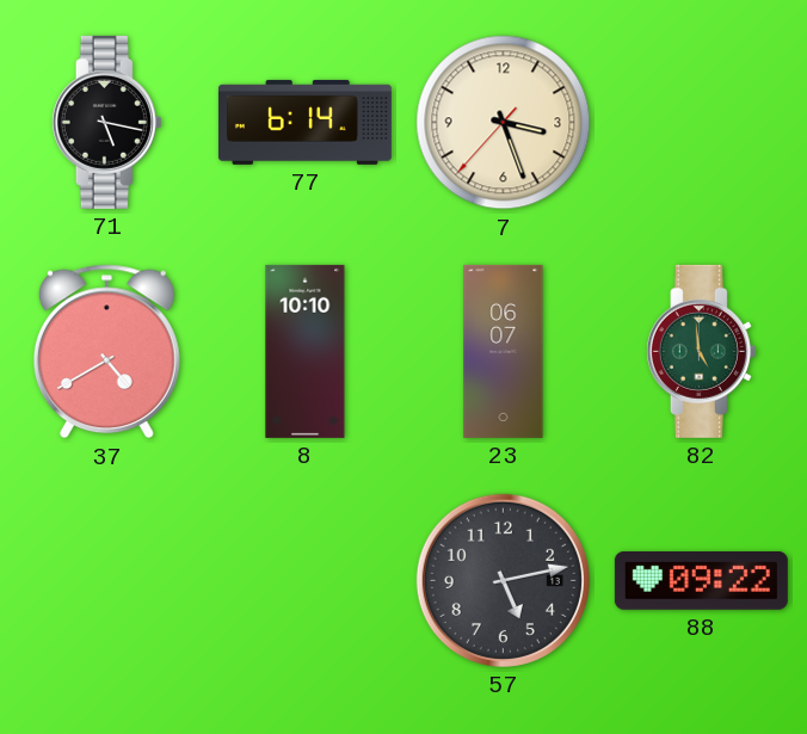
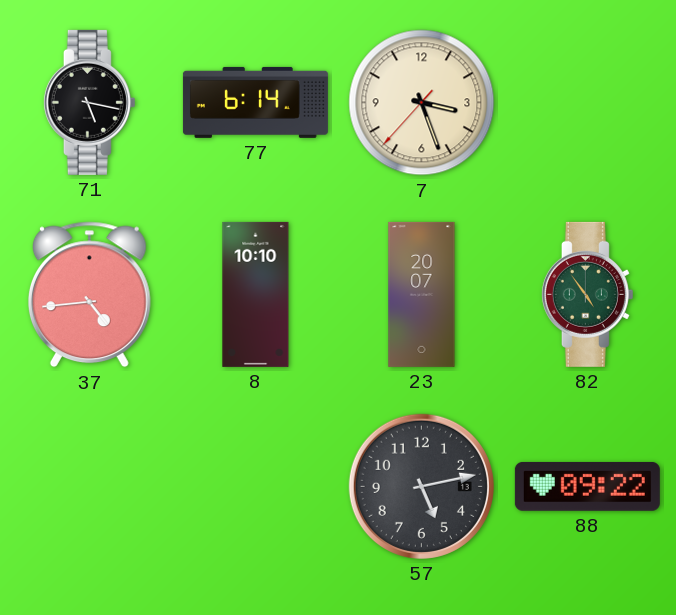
37: 4:40 -> 4:44
23: 06:07 -> 20:07
82: 4:59 -> 4:54
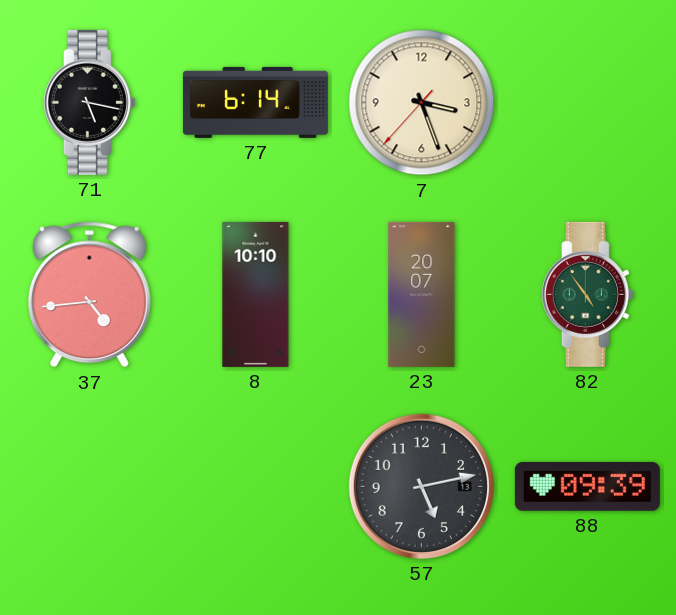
88: 09:22 -> 09:39
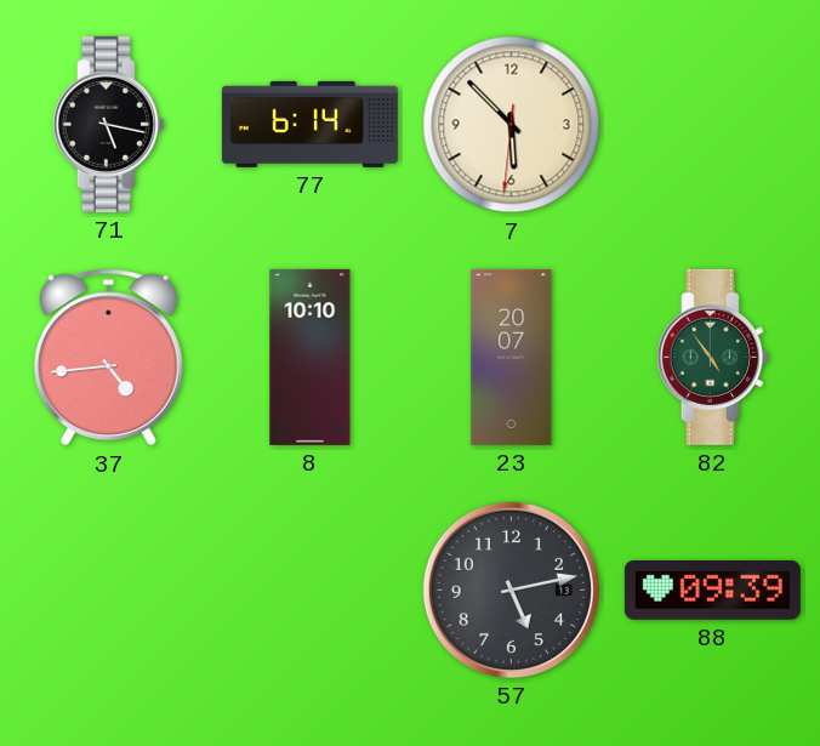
7: 3:26 -> 5:52
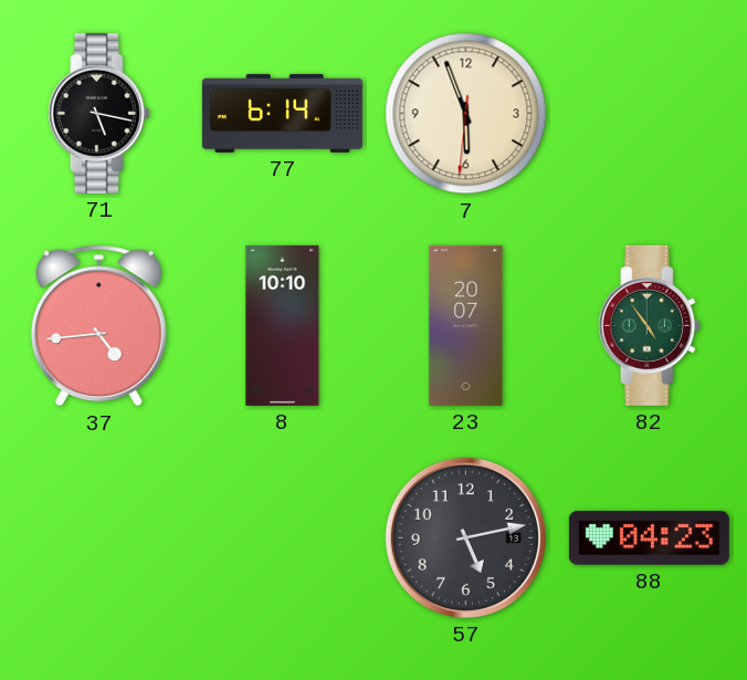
7: 5:52 -> 5:56
88: 09:39 -> 04:23
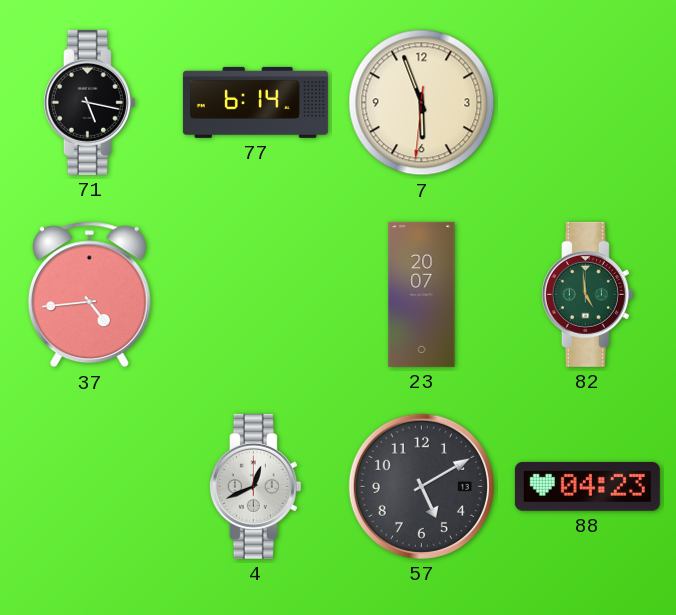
8: 10:10 -> none
82: 4:54 -> 4:59
4: none -> 12:41
57: 5:13 -> 5:10
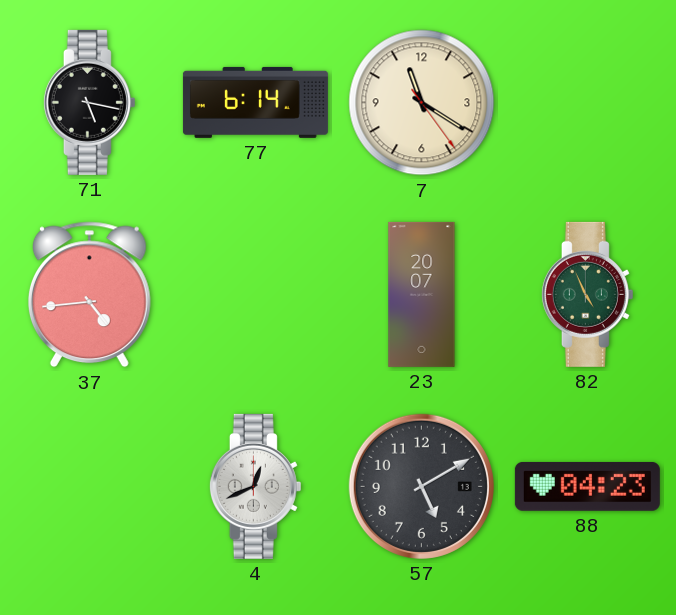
7: 5:56 -> 11:20
82: 4:59 -> 4:56
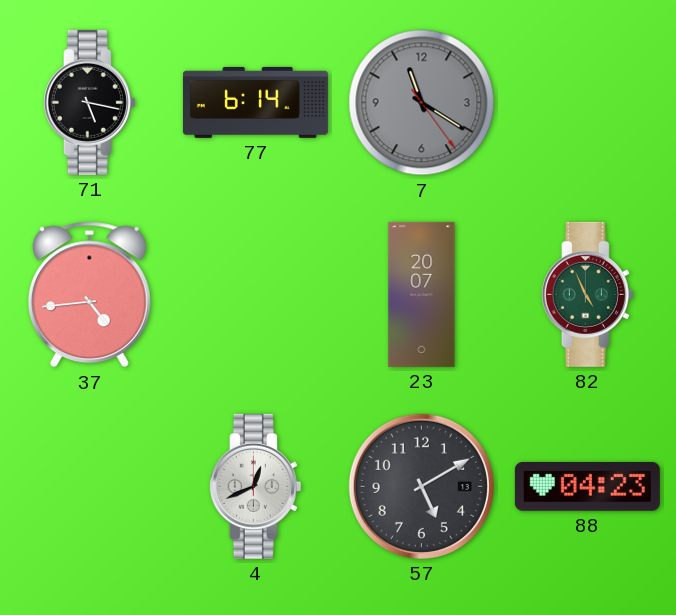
7 dial: cream -> grey
